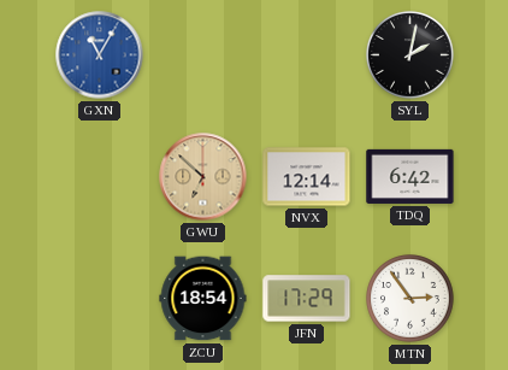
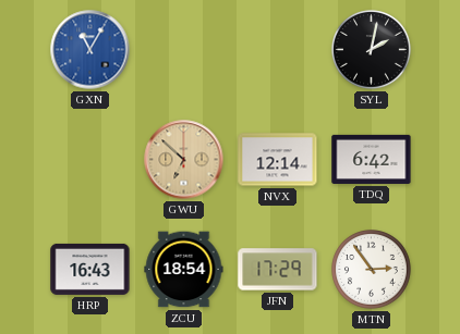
HRP: none -> 16:43
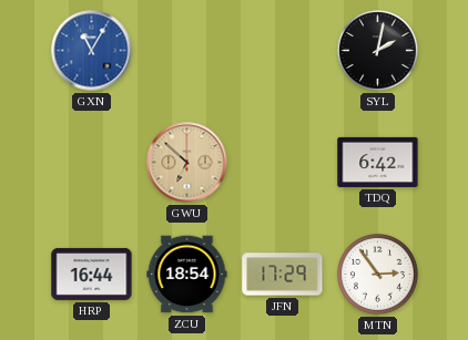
NVX: 12:14 -> none
HRP: 16:43 -> 16:44
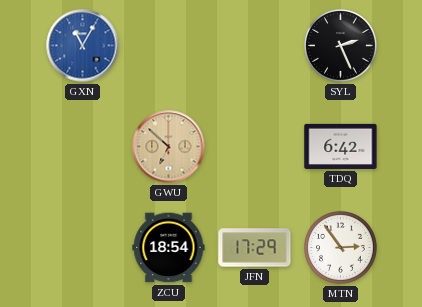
SYL: 2:02 -> 2:26
HRP: 16:44 -> none
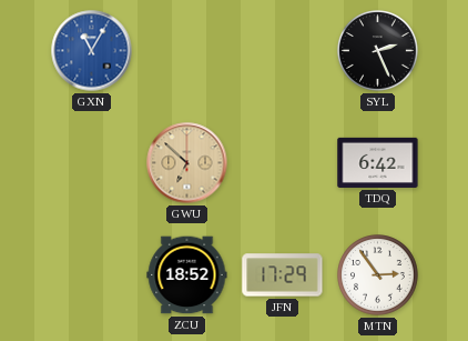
ZCU: 18:54 -> 18:52
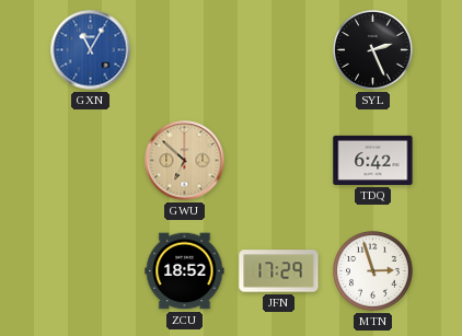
MTN: 2:54 -> 2:57
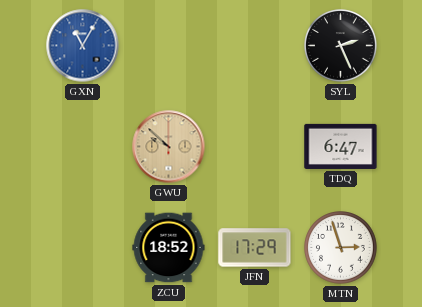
GWU: 6:52 -> 9:52
TDQ: 6:42 -> 6:47
